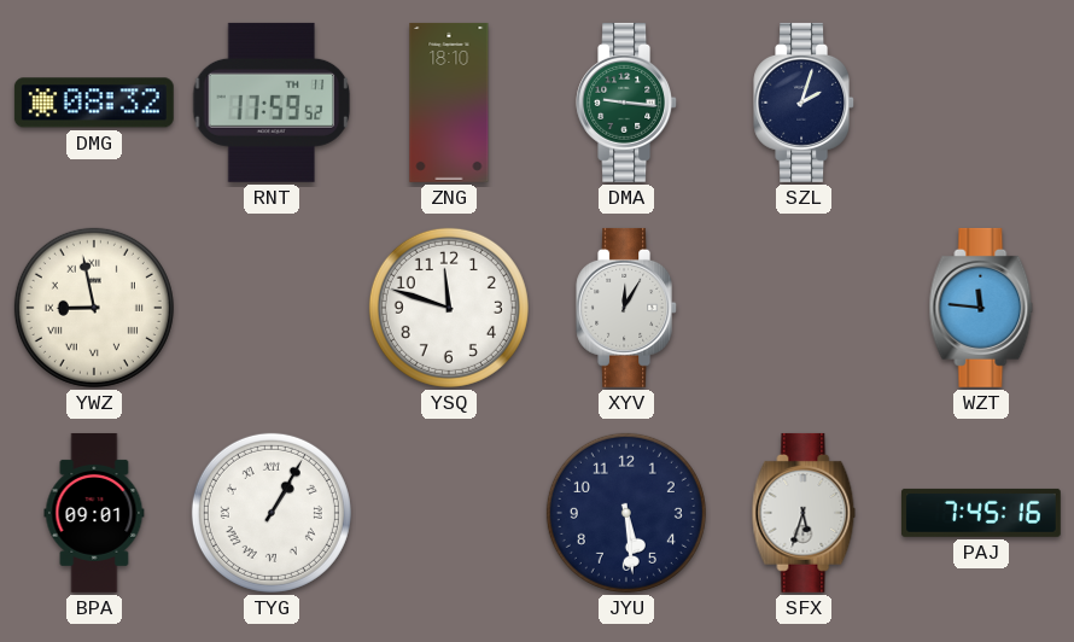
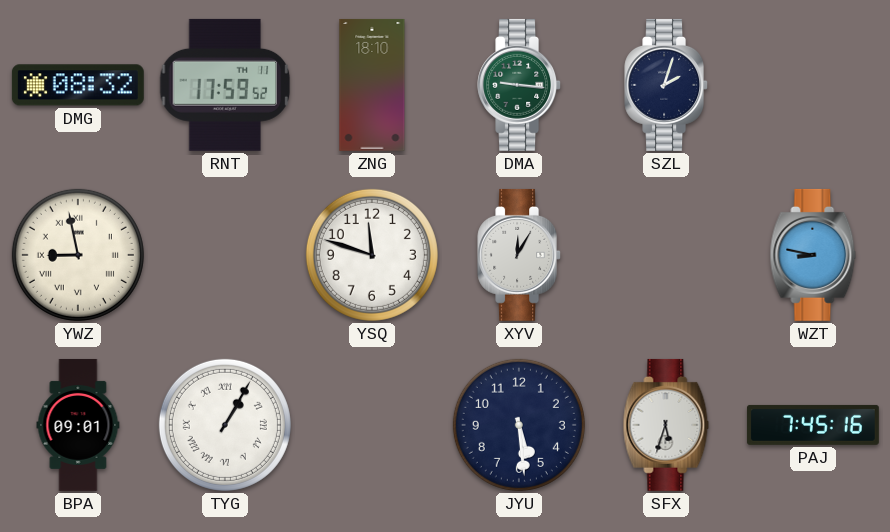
WZT: 11:46 -> 8:47
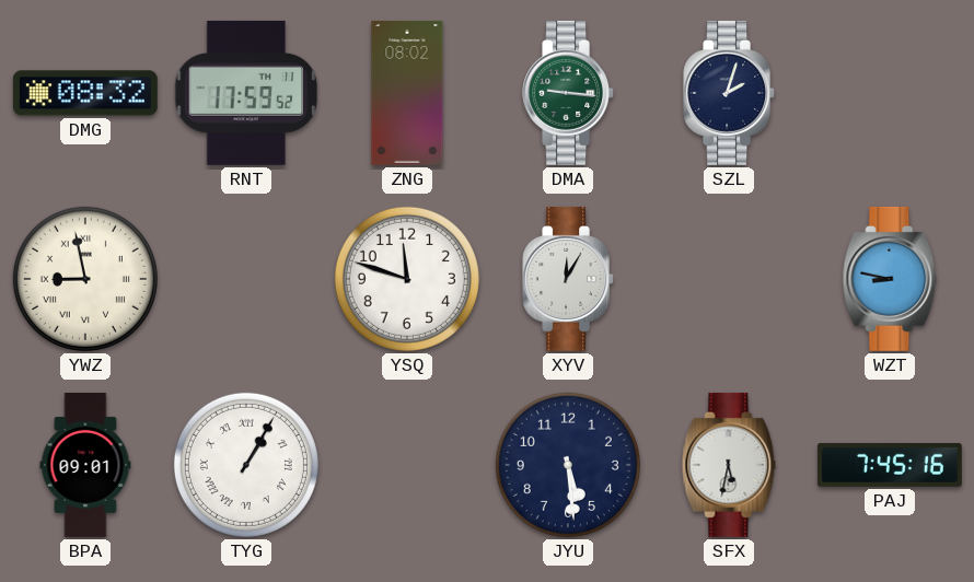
ZNG: 18:10 -> 08:02
SFX: 5:33 -> 5:32
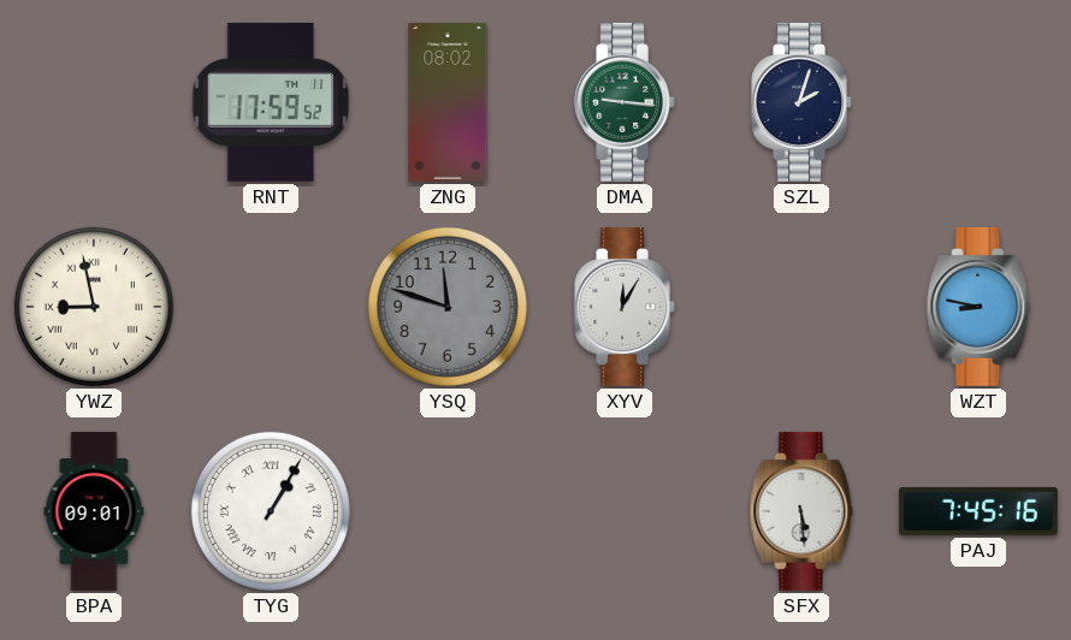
DMG: 08:32 -> none
YSQ dial: white -> grey
JYU: 5:29 -> none
SFX: 5:32 -> 5:29
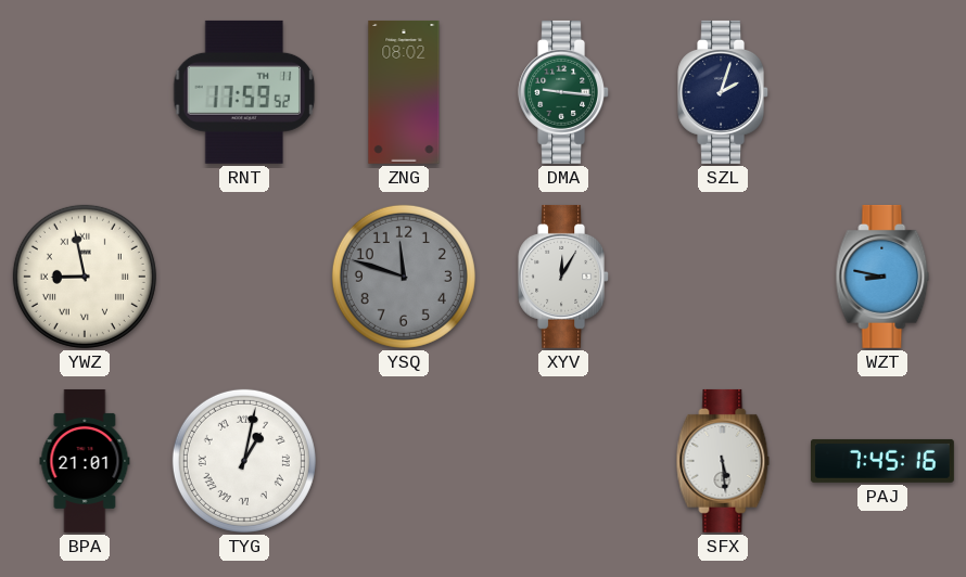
BPA: 09:01 -> 21:01
TYG: 1:05 -> 1:02
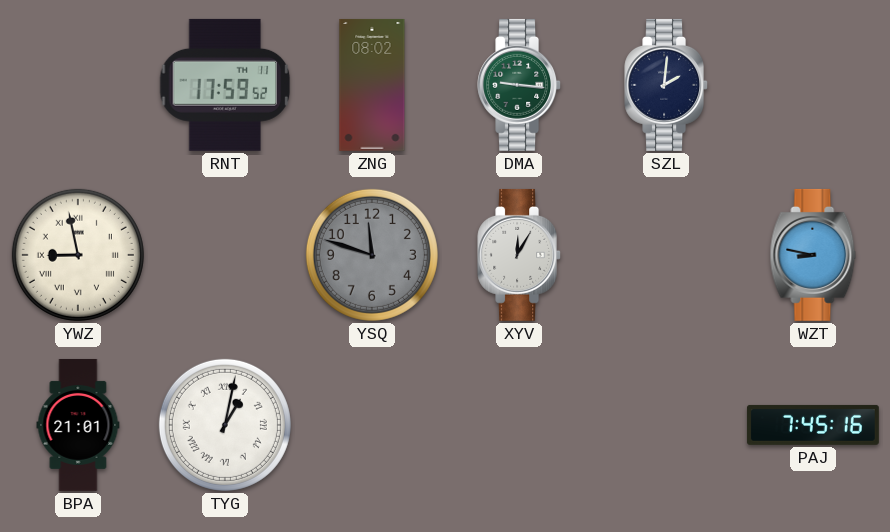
SZL: 2:03 -> 2:01
SFX: 5:29 -> none
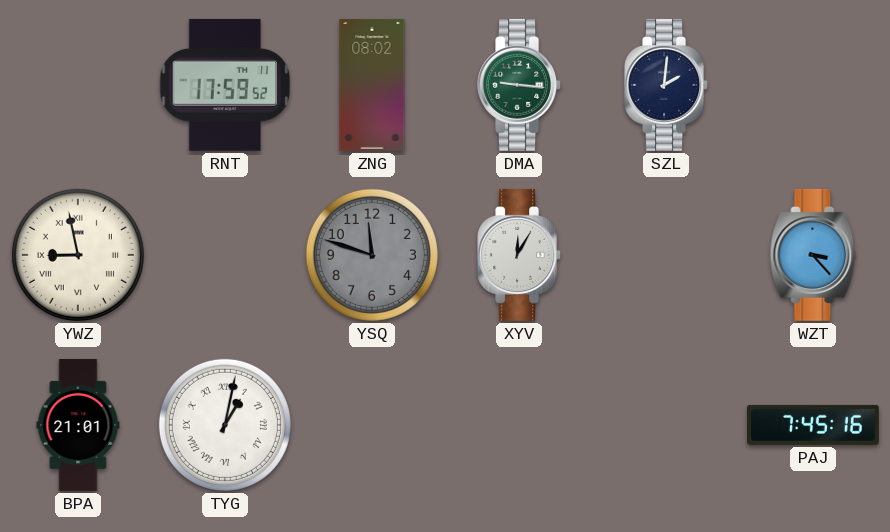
WZT: 8:47 -> 3:23
